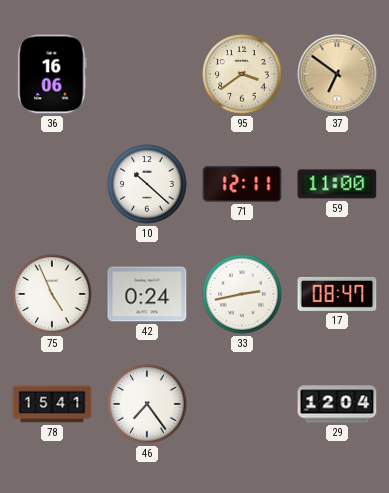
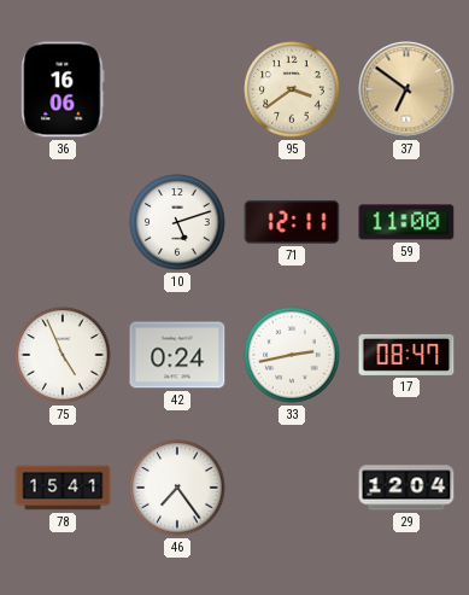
10: 10:22 -> 5:12
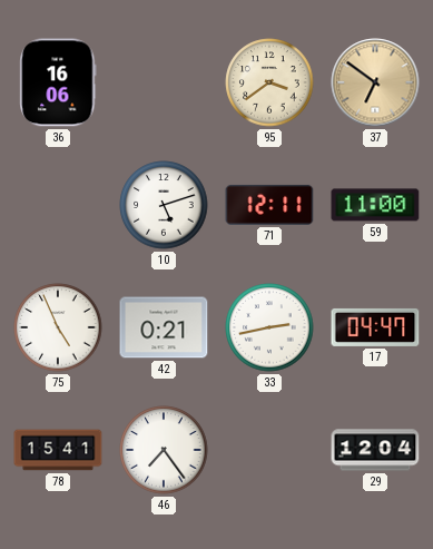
42: 0:24 -> 0:21
17: 08:47 -> 04:47
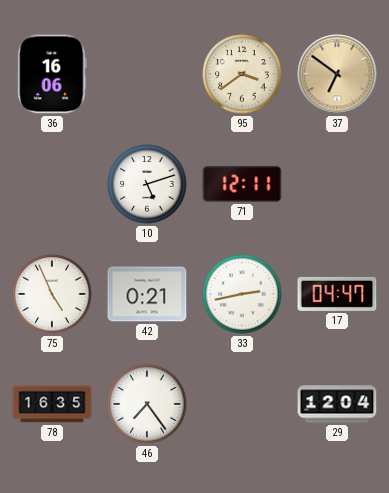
59: 11:00 -> none
78: 15:41 -> 16:35
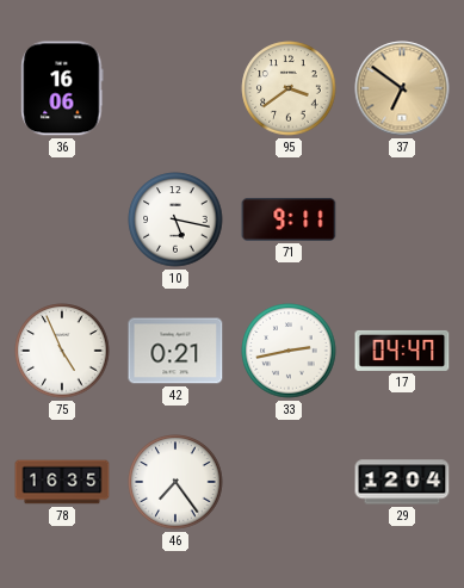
10: 5:12 -> 5:17
71: 12:11 -> 9:11
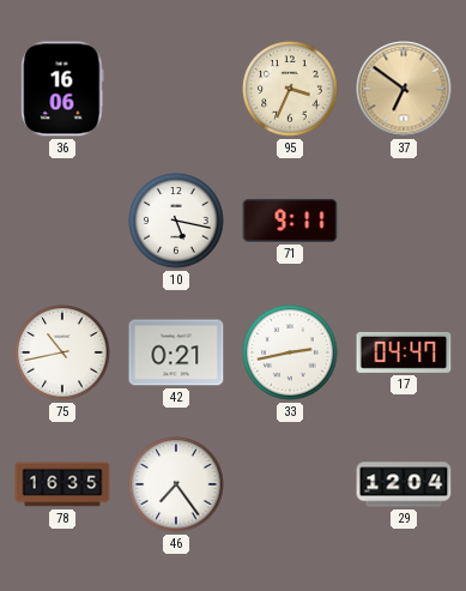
95: 3:39 -> 3:34
75: 4:56 -> 10:43
